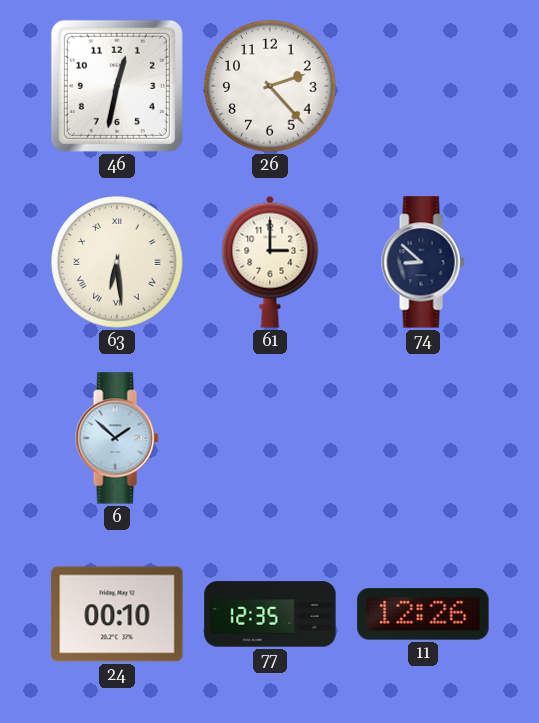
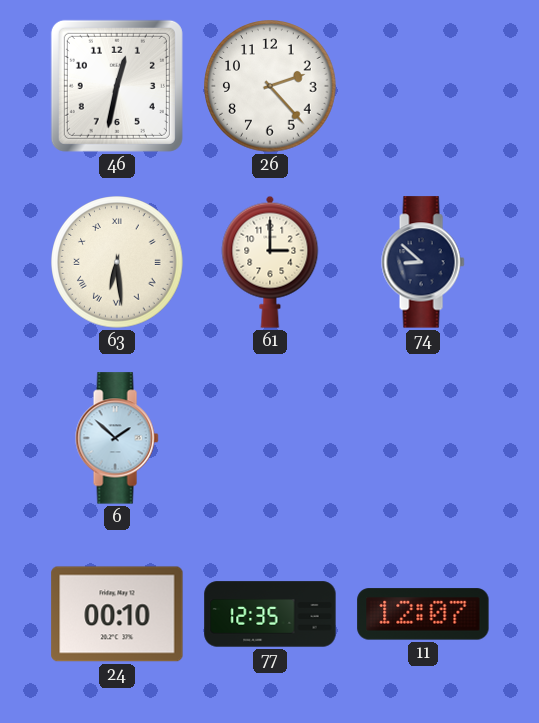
11: 12:26 -> 12:07
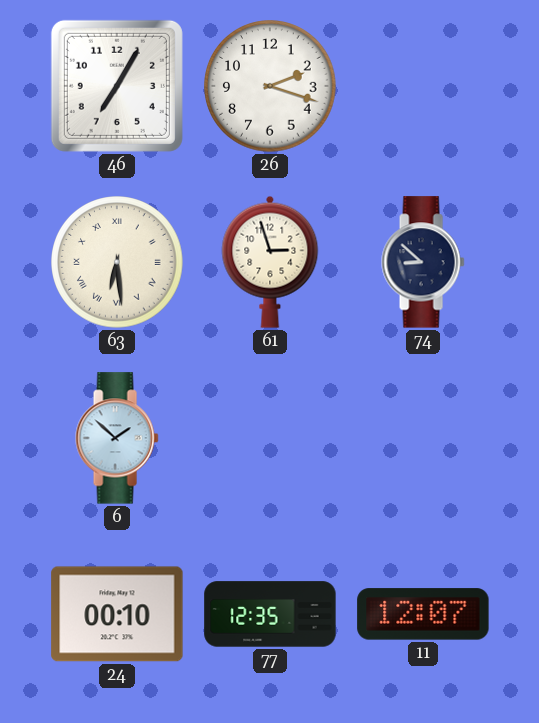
46: 12:32 -> 7:05
26: 2:23 -> 2:18
61: 3:00 -> 2:57
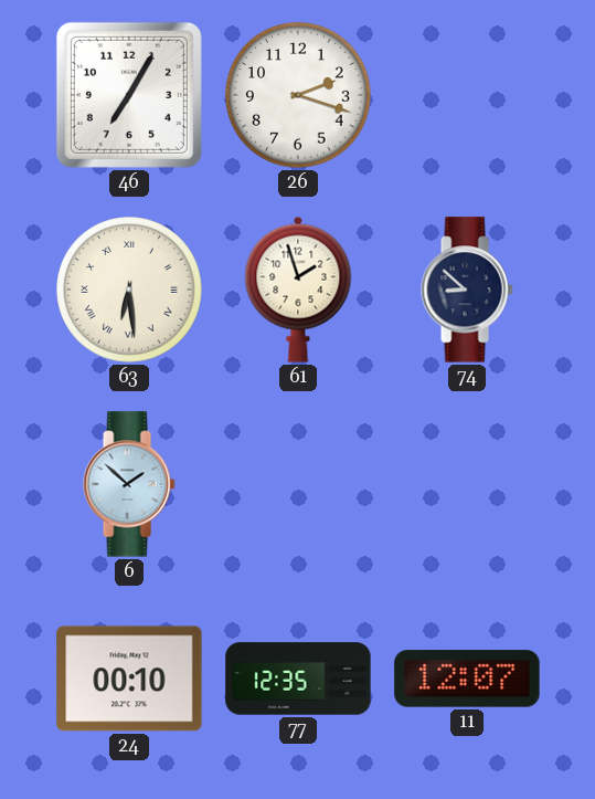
61: 2:57 -> 1:57
